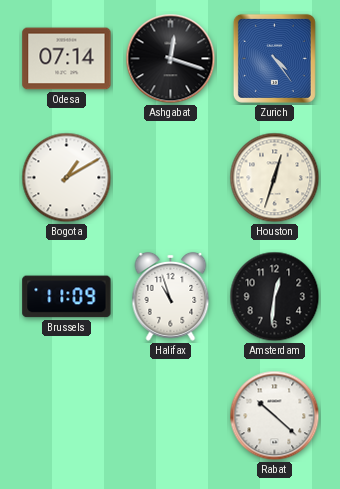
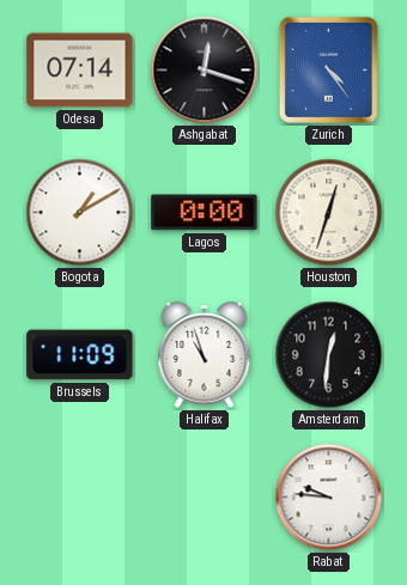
Lagos: none -> 0:00
Rabat: 10:22 -> 9:46
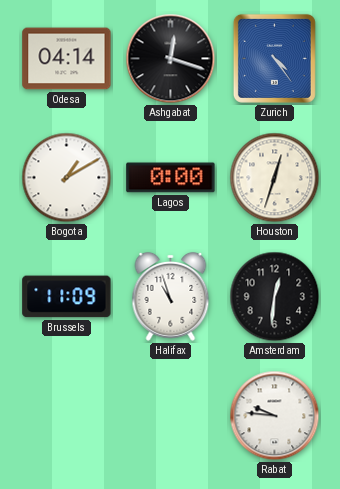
Odesa: 07:14 -> 04:14
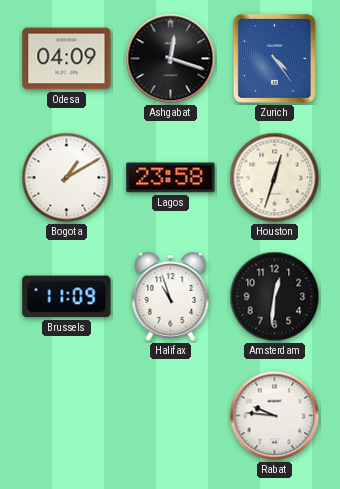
Odesa: 04:14 -> 04:09
Lagos: 0:00 -> 23:58
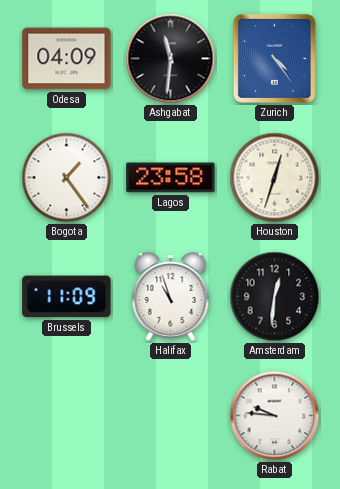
Ashgabat: 12:18 -> 11:31
Bogota: 1:10 -> 1:24
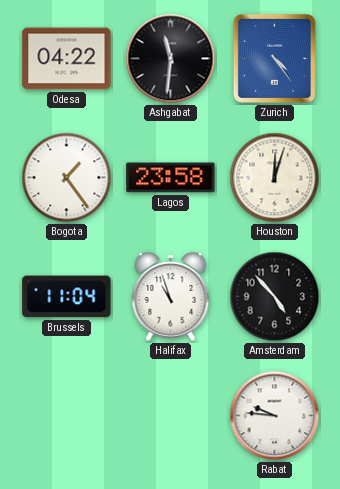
Odesa: 04:09 -> 04:22
Houston: 12:33 -> 12:03
Brussels: 11:09 -> 11:04
Amsterdam: 12:31 -> 4:53
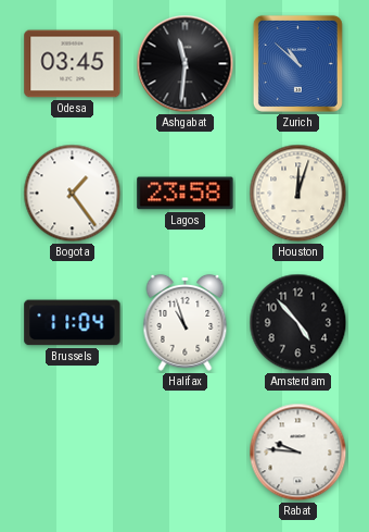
Odesa: 04:22 -> 03:45
Zurich: 4:24 -> 10:52
